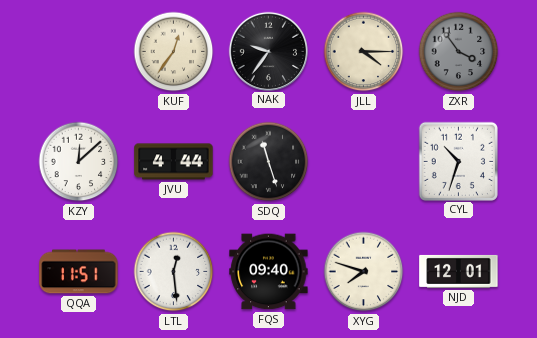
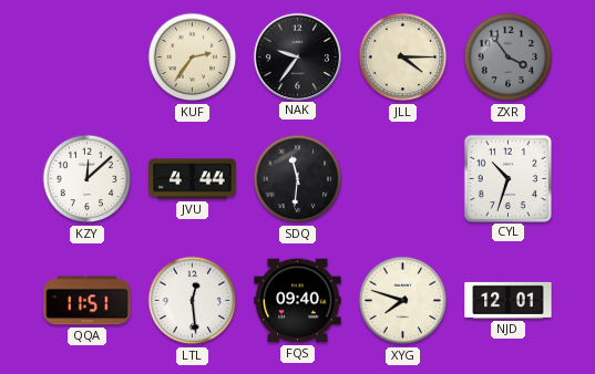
KUF: 12:36 -> 2:36
SDQ: 11:27 -> 11:31
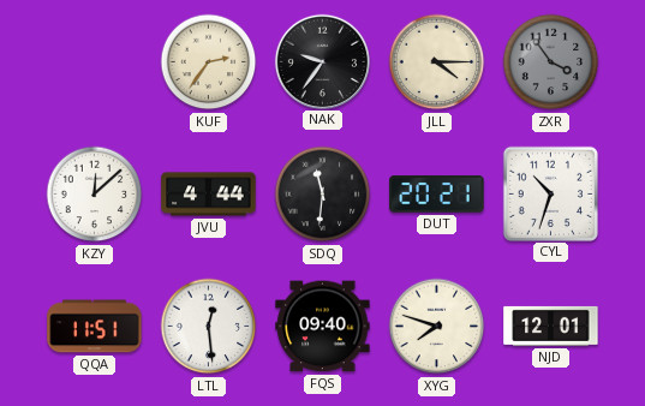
DUT: none -> 20:21
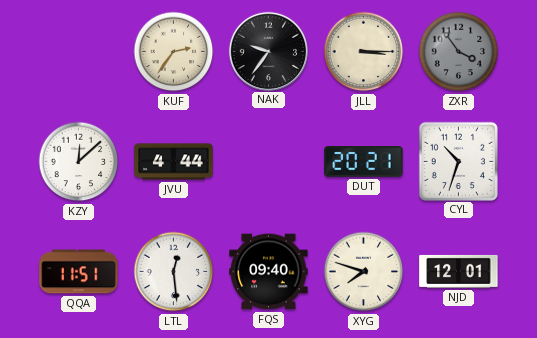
JLL: 4:15 -> 3:15
SDQ: 11:31 -> none
